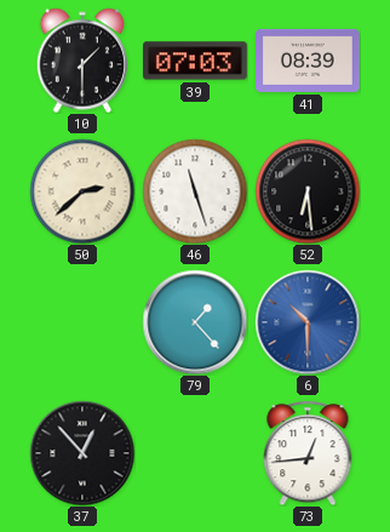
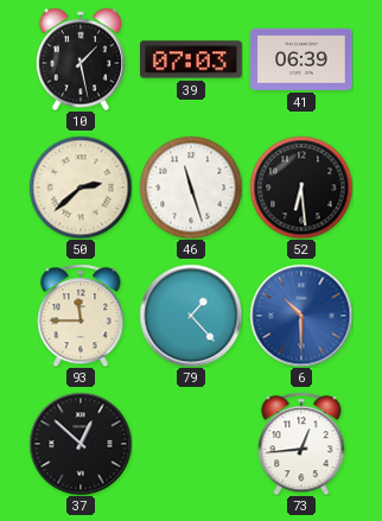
10: 1:30 -> 1:28
41: 08:39 -> 06:39
93: none -> 11:45
37: 12:53 -> 12:52
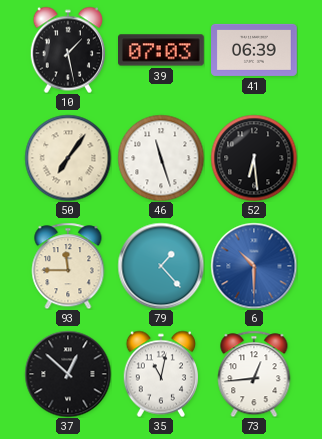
50: 2:38 -> 7:06
35: none -> 11:02
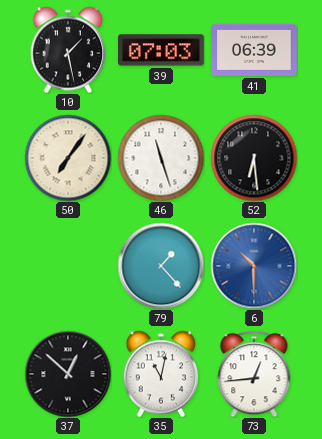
93: 11:45 -> none
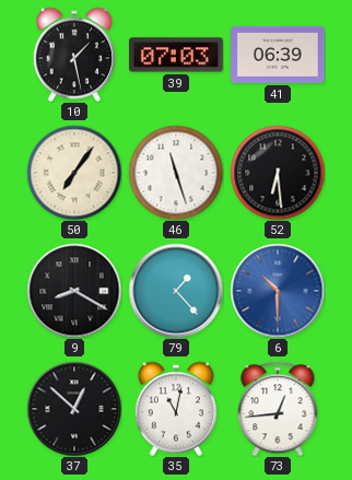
9: none -> 8:20
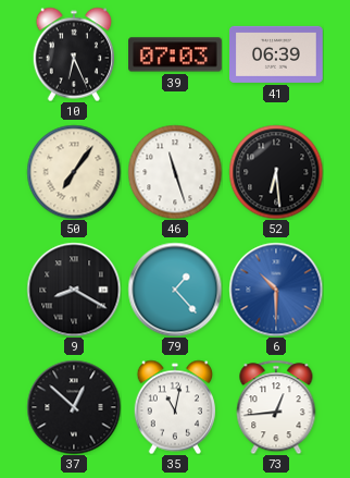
10: 1:28 -> 6:26
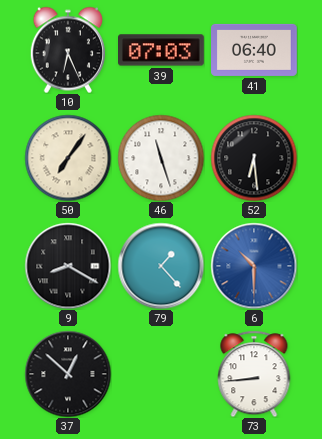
41: 06:39 -> 06:40
35: 11:02 -> none
73: 12:44 -> 8:44
